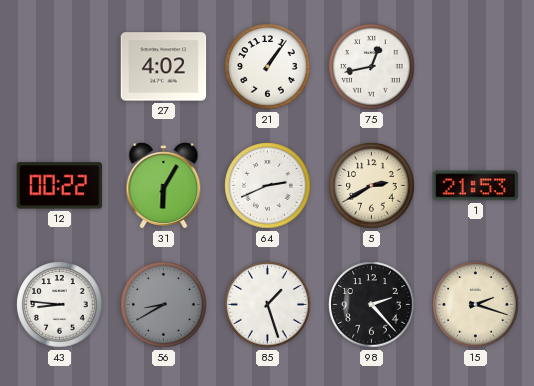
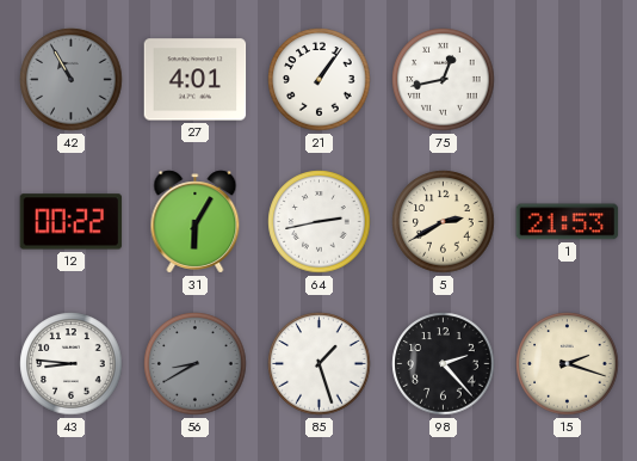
42: none -> 10:55
27: 4:02 -> 4:01
64: 2:41 -> 2:43
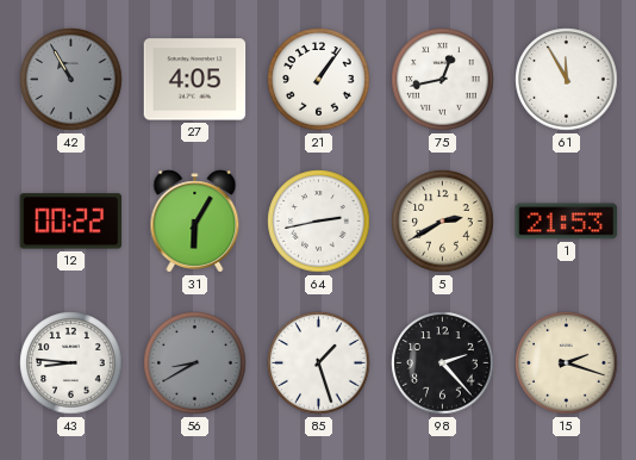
27: 4:01 -> 4:05
61: none -> 11:55
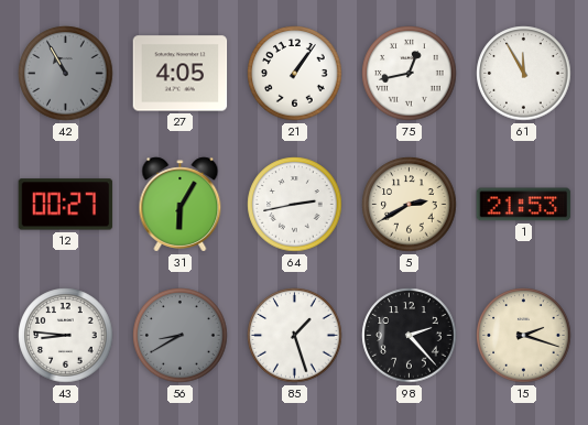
12: 00:22 -> 00:27
